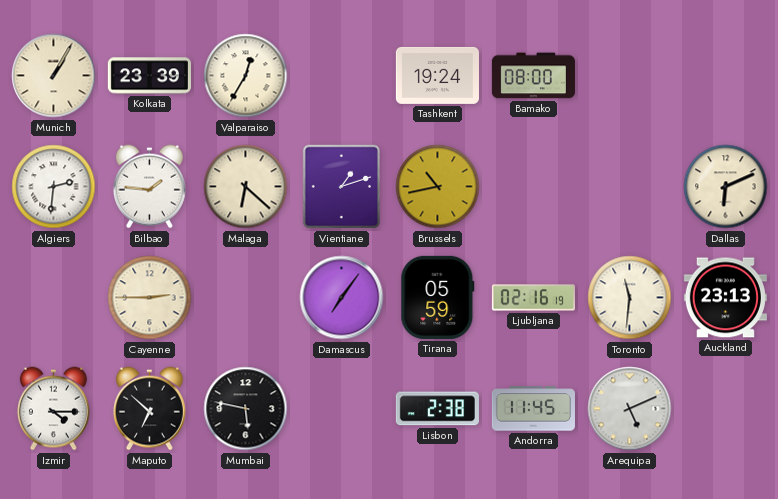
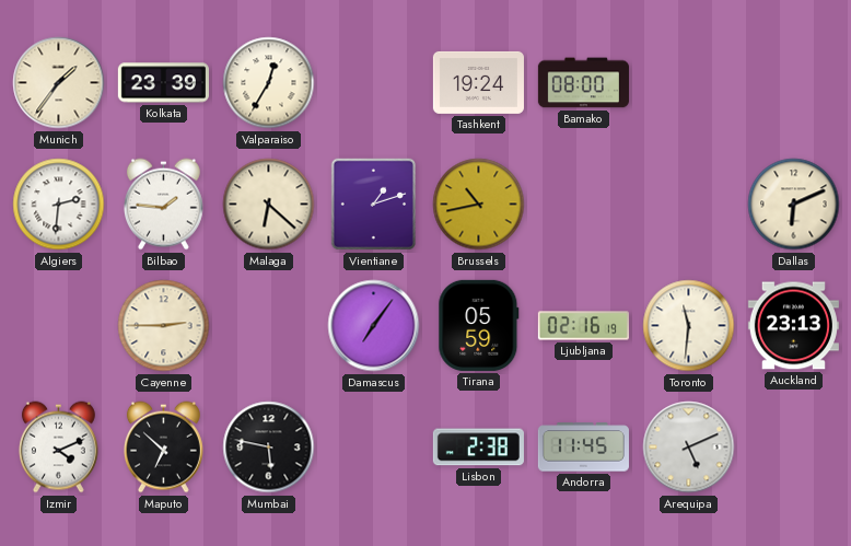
Munich: 1:05 -> 1:36
Izmir: 4:15 -> 4:11
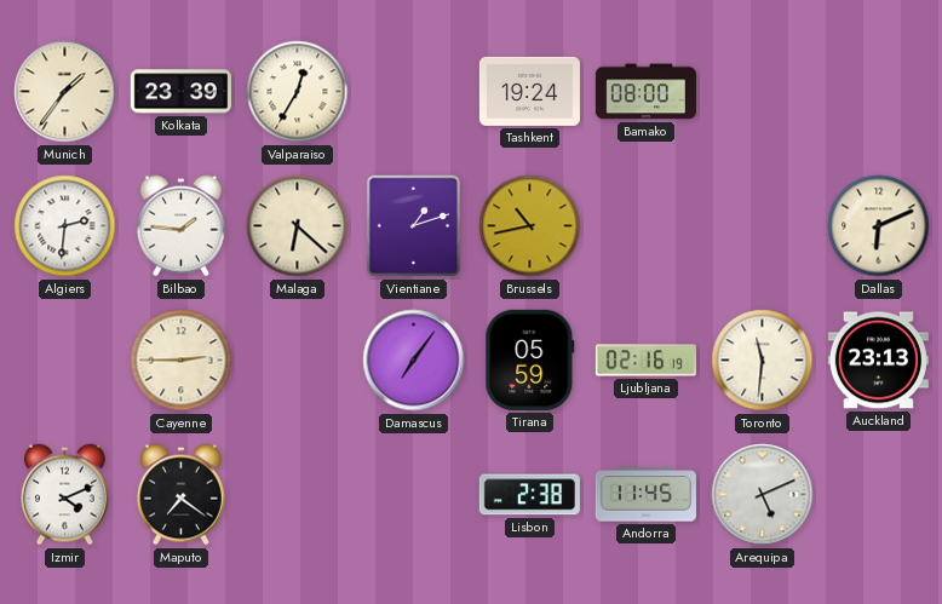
Maputo: 6:52 -> 7:21
Mumbai: 5:47 -> none
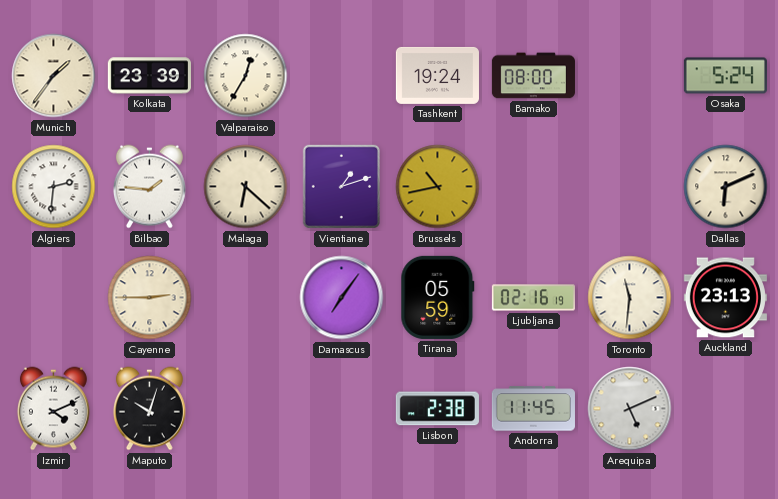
Osaka: none -> 5:24
Maputo: 7:21 -> 10:03
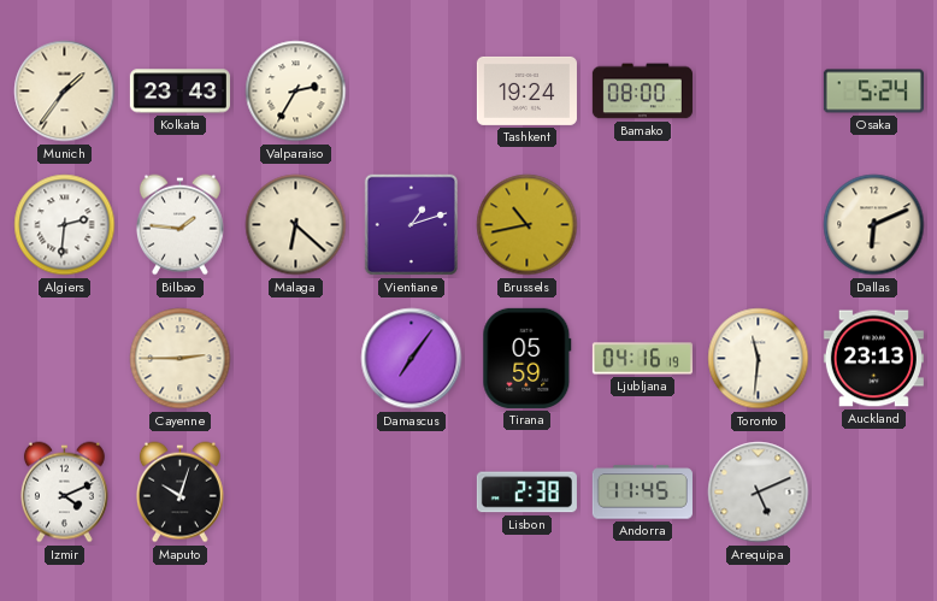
Kolkata: 23:39 -> 23:43
Valparaiso: 12:35 -> 2:35
Ljubljana: 02:16 -> 04:16
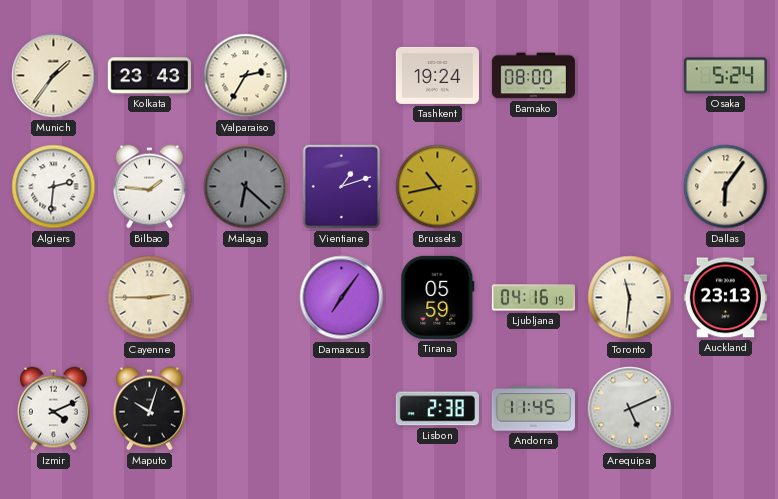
Malaga dial: cream -> grey
Dallas: 6:11 -> 6:06
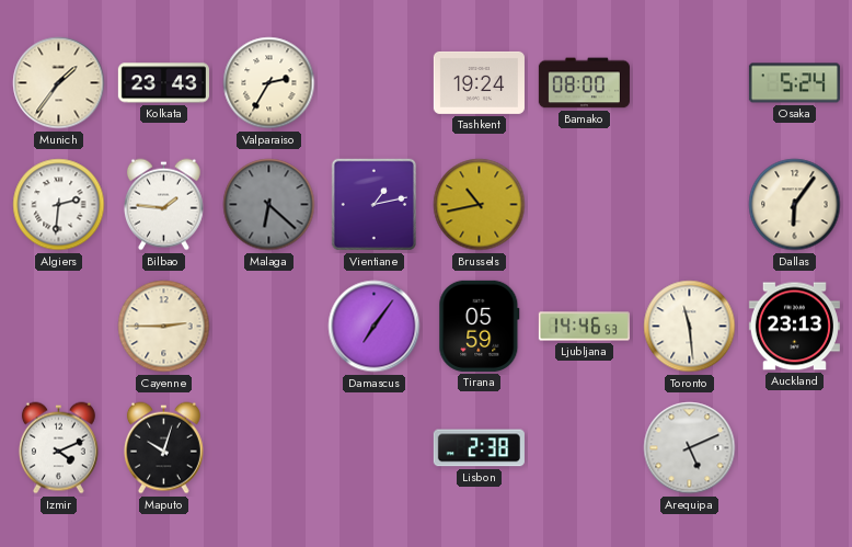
Vientiane: 1:12 -> 1:13
Ljubljana: 04:16 -> 14:46
Toronto: 11:31 -> 11:29
Andorra: 11:45 -> none
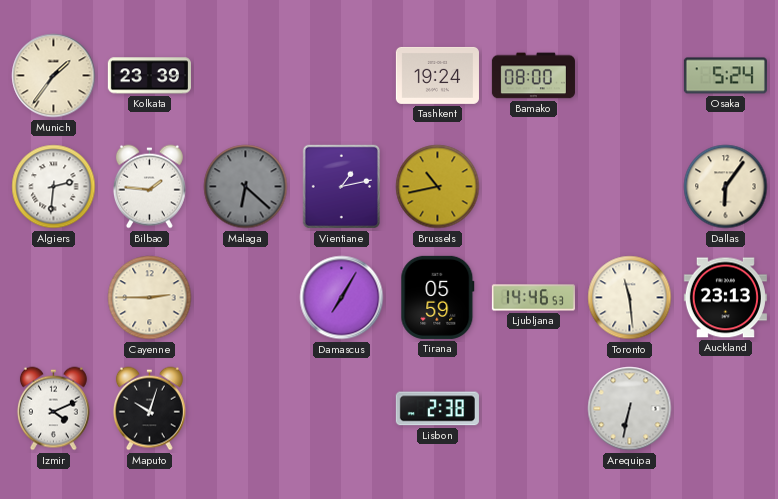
Kolkata: 23:43 -> 23:39
Valparaiso: 2:35 -> none
Damascus: 7:06 -> 7:05
Arequipa: 5:11 -> 6:32
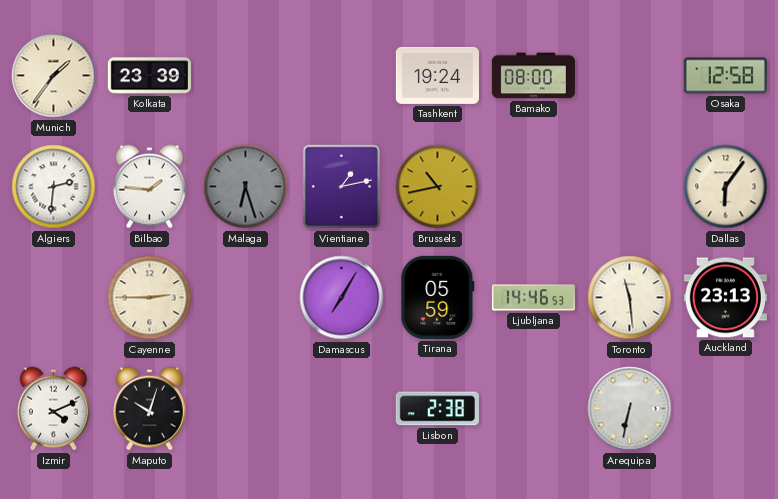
Osaka: 5:24 -> 12:58
Malaga: 6:22 -> 6:27
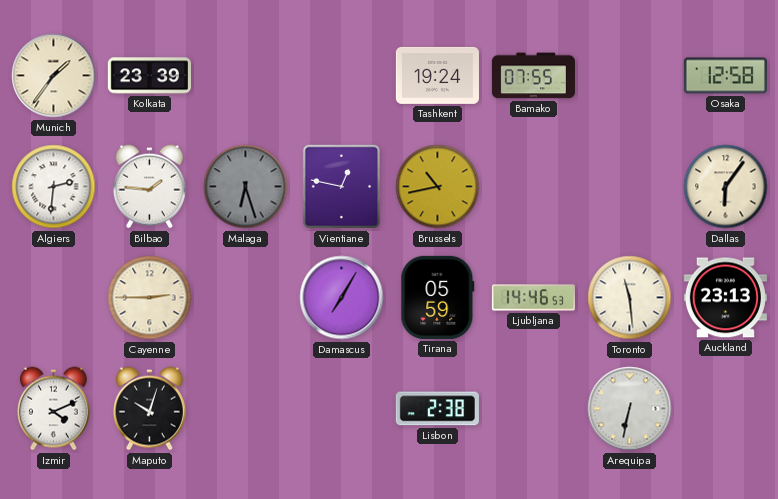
Bamako: 08:00 -> 07:55
Vientiane: 1:13 -> 12:47
